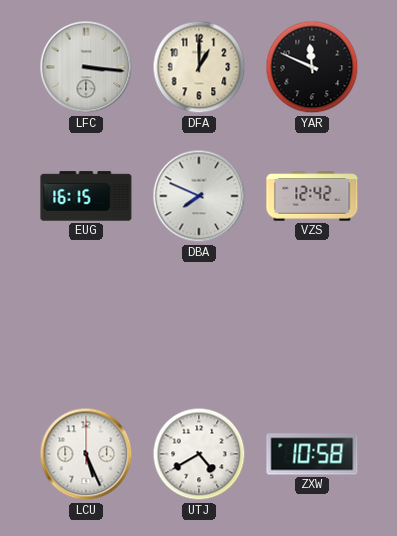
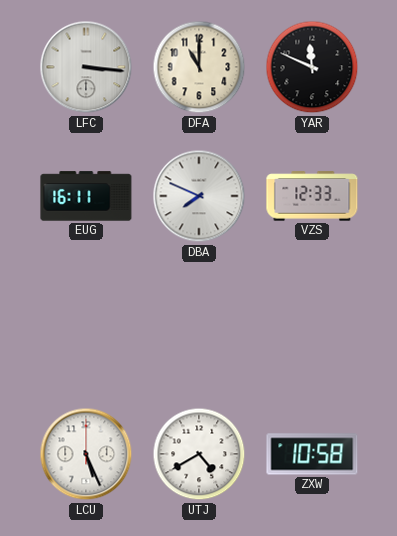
DFA: 1:00 -> 11:00
EUG: 16:15 -> 16:11
VZS: 12:42 -> 12:33
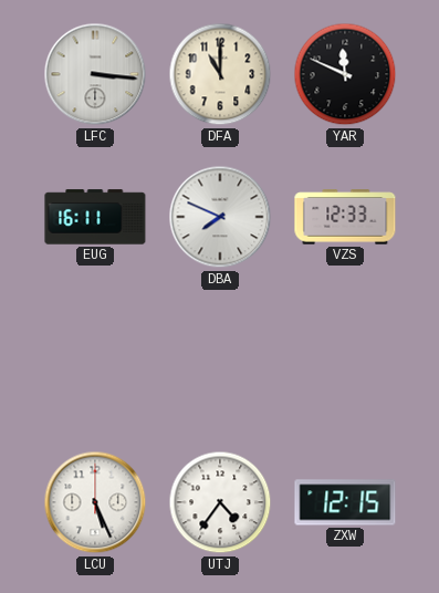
UTJ: 4:40 -> 4:36
ZXW: 10:58 -> 12:15
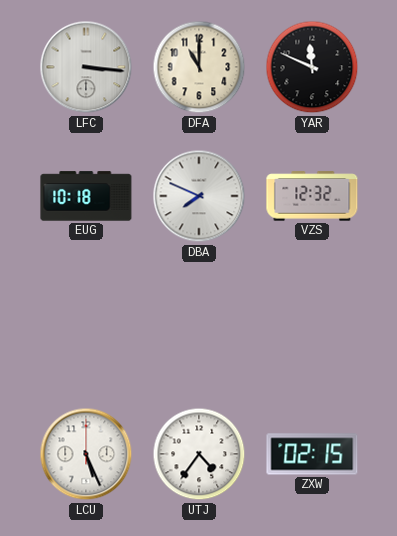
EUG: 16:11 -> 10:18
VZS: 12:33 -> 12:32
ZXW: 12:15 -> 02:15
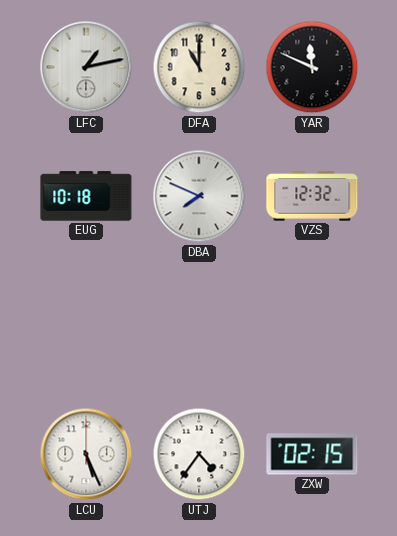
LFC: 3:16 -> 1:13
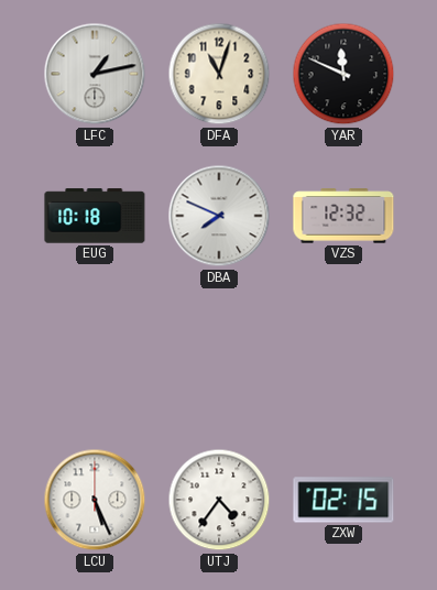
DFA: 11:00 -> 11:03
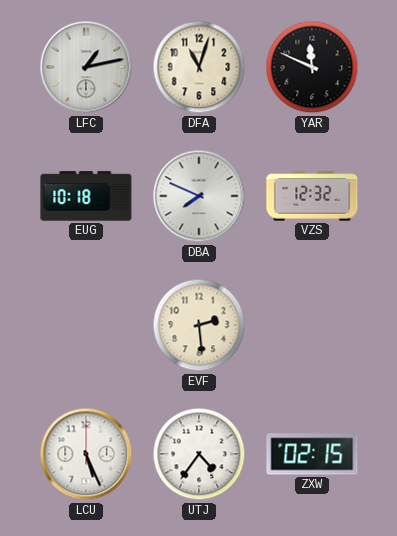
EVF: none -> 2:29
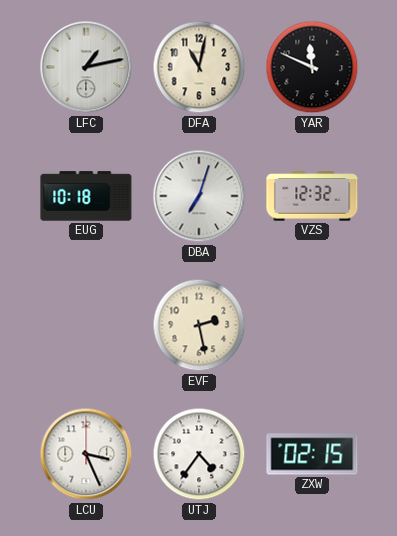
DFA: 11:03 -> 11:02
DBA: 7:49 -> 7:03
EVF: 2:29 -> 2:28
LCU: 5:26 -> 3:26
